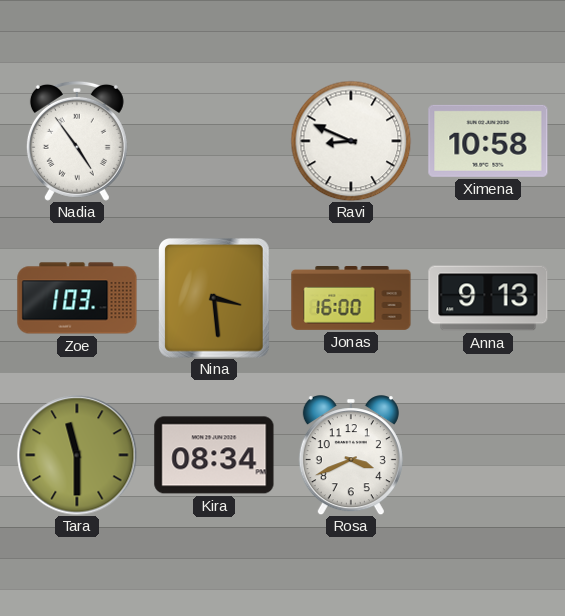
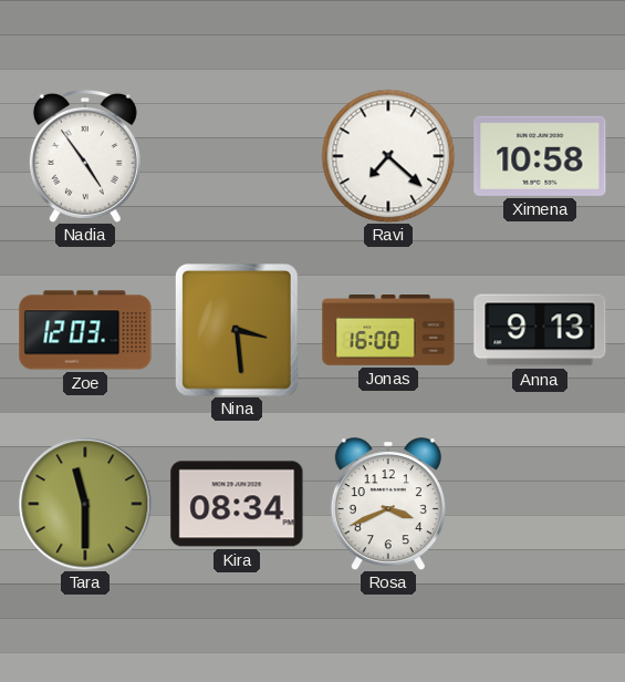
Ravi: 8:49 -> 7:22
Zoe: 1:03 -> 12:03
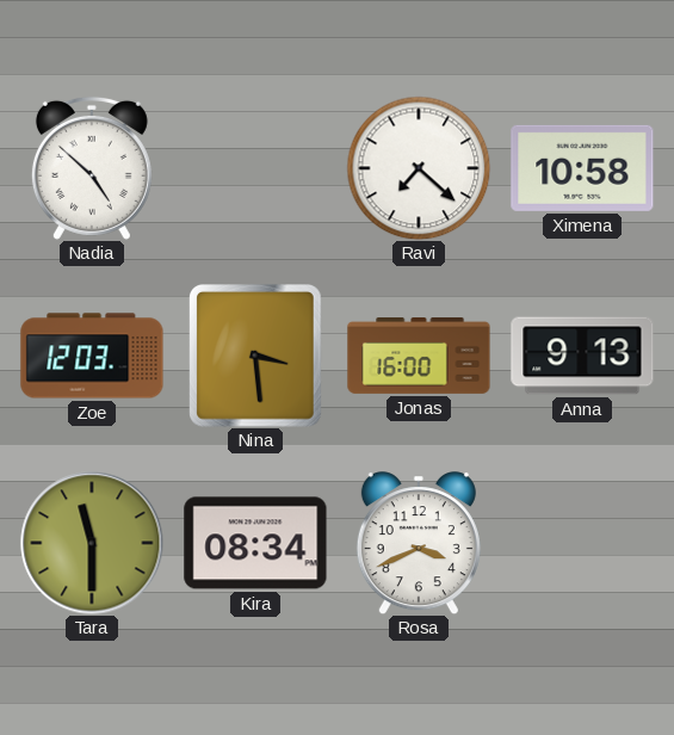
Nadia: 4:54 -> 4:52
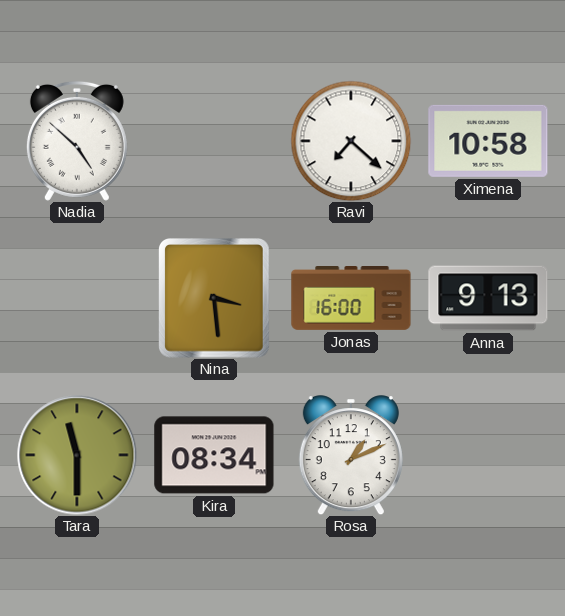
Zoe: 12:03 -> none
Rosa: 3:41 -> 1:11
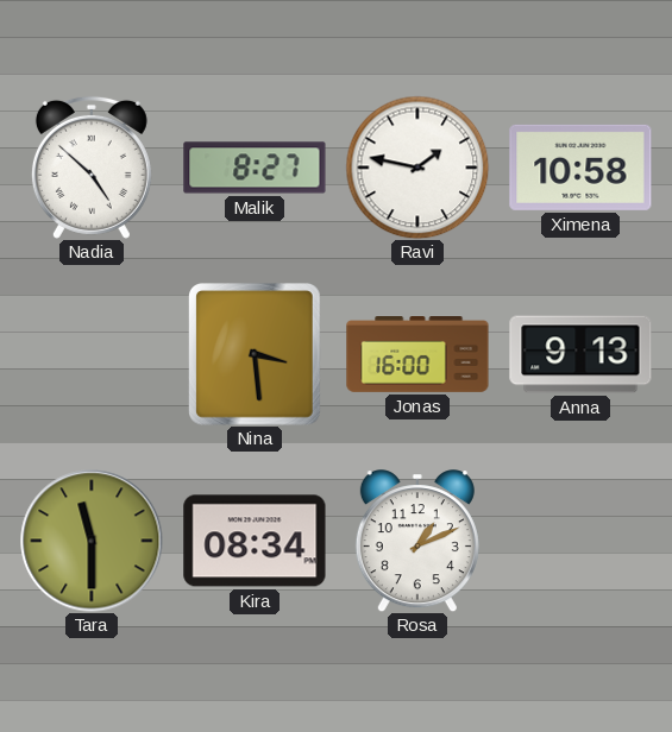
Malik: none -> 8:27
Ravi: 7:22 -> 1:47
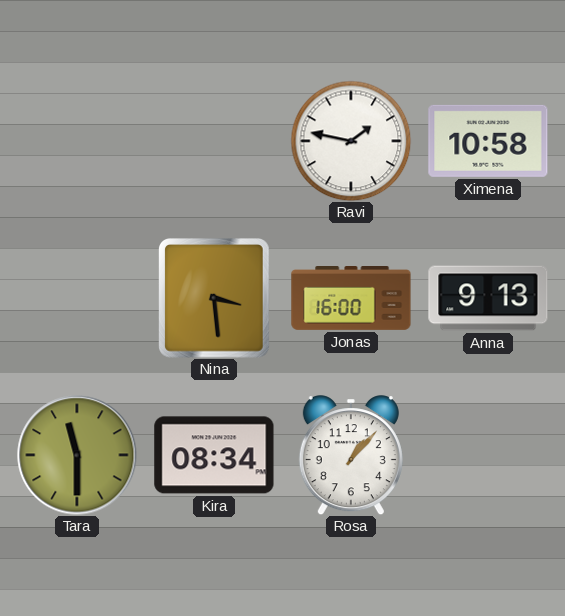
Nadia: 4:52 -> none
Malik: 8:27 -> none
Rosa: 1:11 -> 1:07
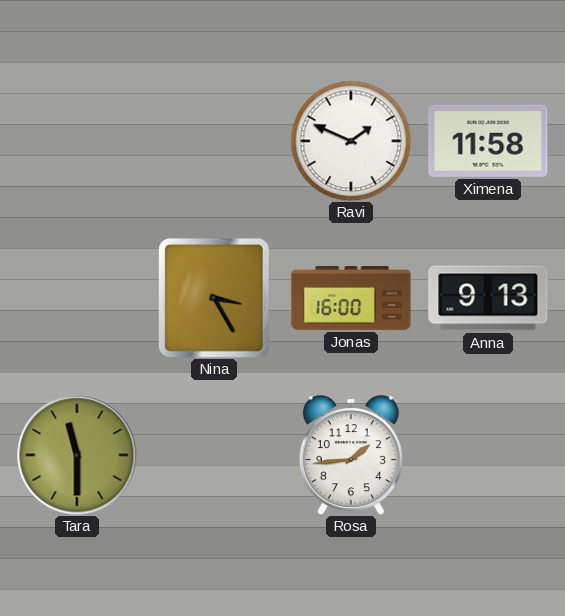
Ravi: 1:47 -> 1:49
Ximena: 10:58 -> 11:58
Nina: 3:29 -> 3:25
Kira: 08:34 -> none
Rosa: 1:07 -> 1:44
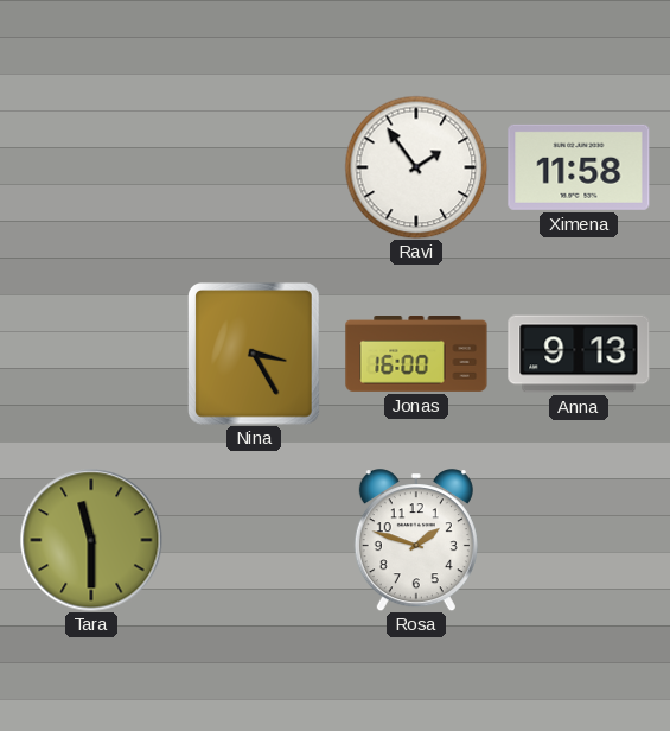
Ravi: 1:49 -> 1:54
Rosa: 1:44 -> 1:48
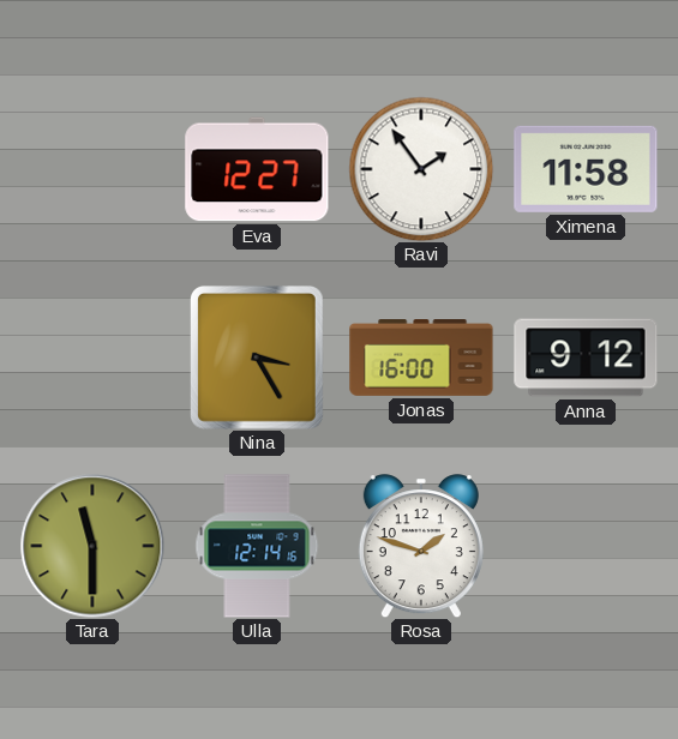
Eva: none -> 12:27
Anna: 9:13 -> 9:12
Ulla: none -> 12:14
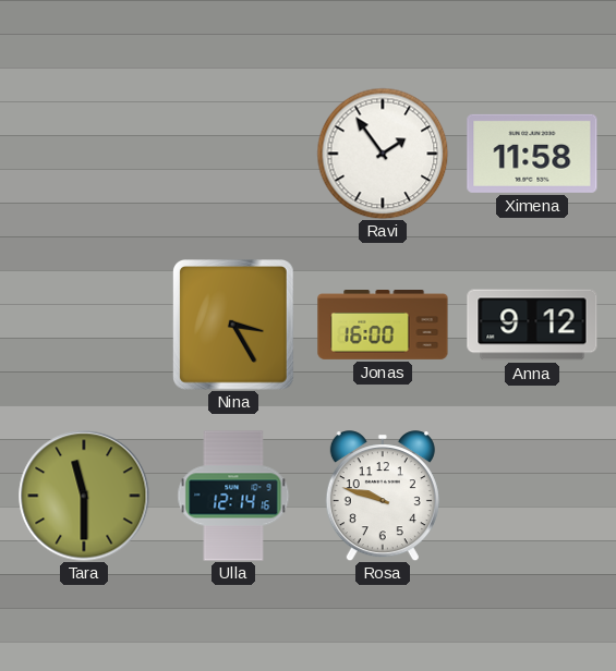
Eva: 12:27 -> none
Rosa: 1:48 -> 9:48
